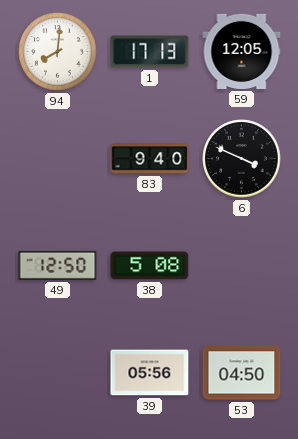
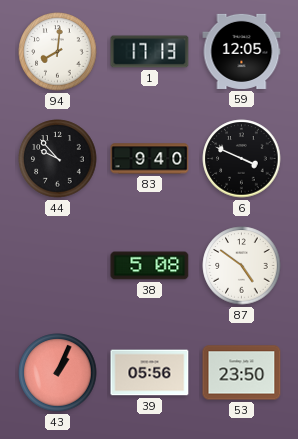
44: none -> 9:53
49: 12:50 -> none
87: none -> 4:51
43: none -> 1:04
53: 04:50 -> 23:50
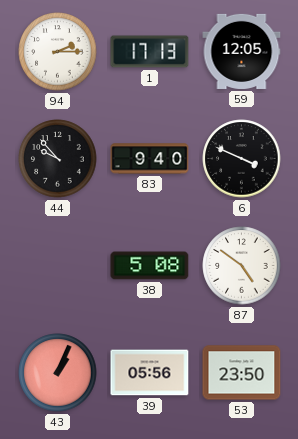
94: 8:01 -> 2:15
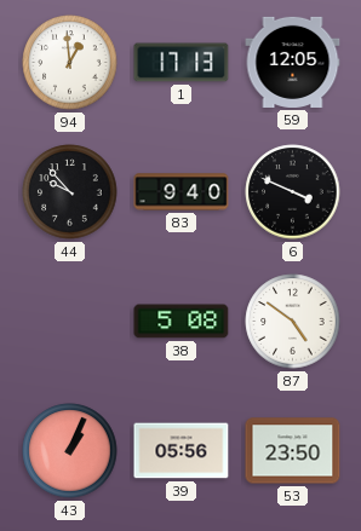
94: 2:15 -> 12:59
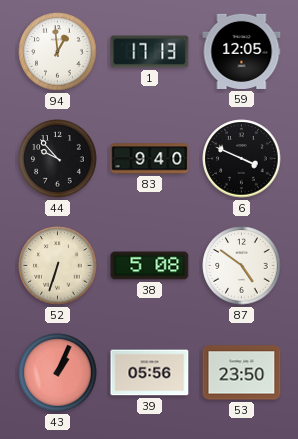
52: none -> 6:33
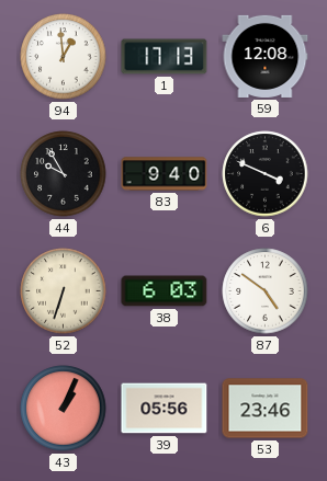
59: 12:05 -> 12:08
44: 9:53 -> 9:55
38: 5:08 -> 6:03
53: 23:50 -> 23:46
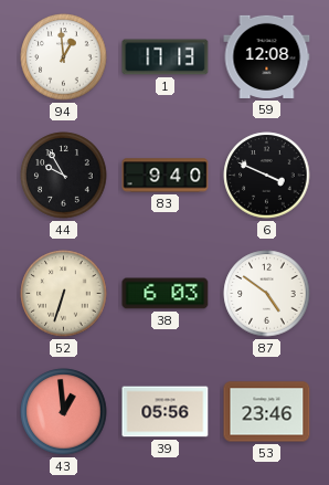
43: 1:04 -> 12:59
